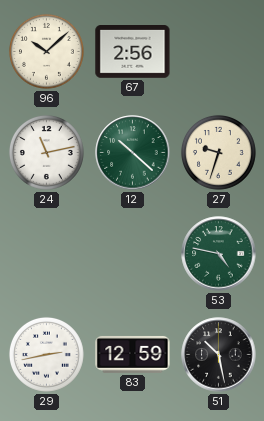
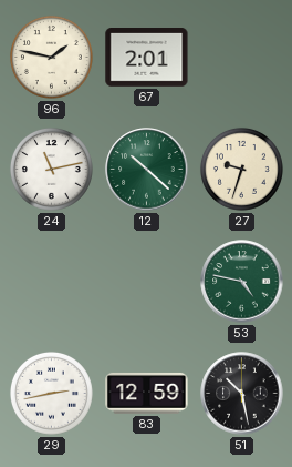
96: 10:08 -> 1:47
67: 2:56 -> 2:01
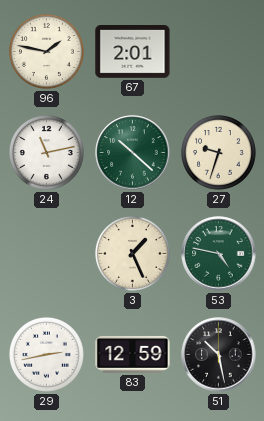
3: none -> 1:26
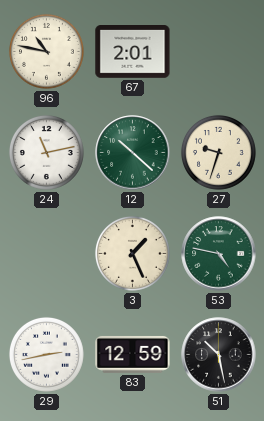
96: 1:47 -> 10:47
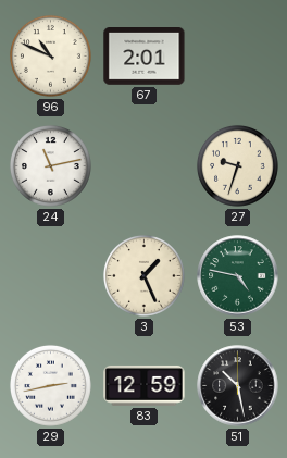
96: 10:47 -> 10:49
12: 10:22 -> none
